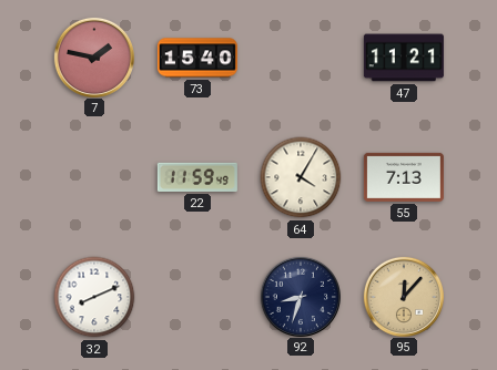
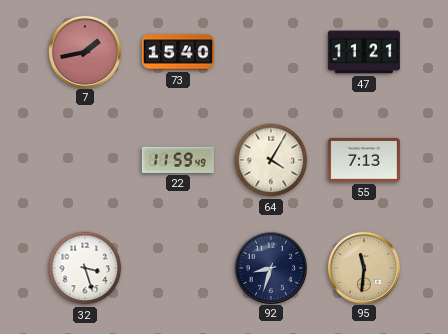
7: 1:47 -> 1:43
32: 8:11 -> 3:27
95: 12:07 -> 11:31
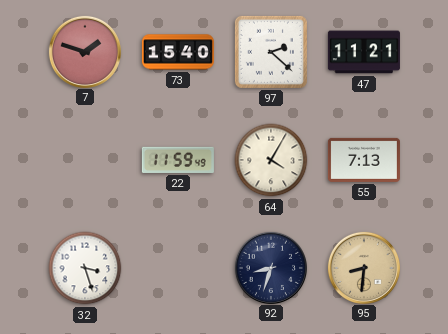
7: 1:43 -> 1:48
97: none -> 2:22
95: 11:31 -> 8:31
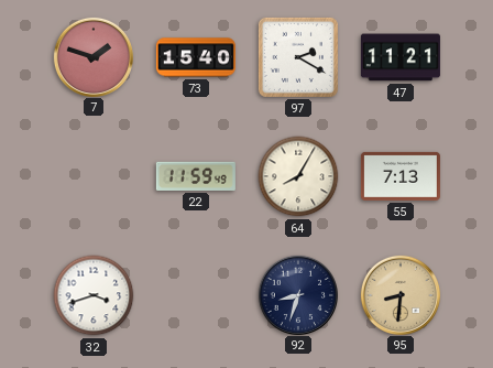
97: 2:22 -> 2:20
64: 4:05 -> 8:05
32: 3:27 -> 3:42
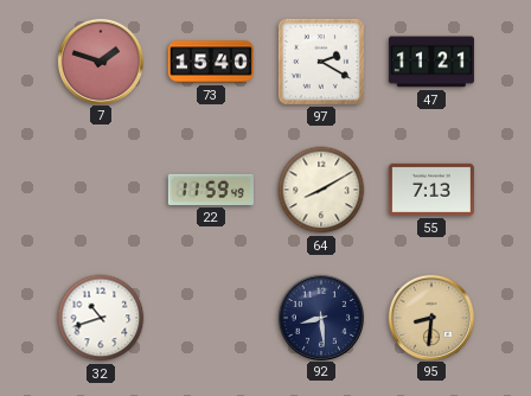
64: 8:05 -> 8:10
32: 3:42 -> 10:42
92: 8:33 -> 8:29
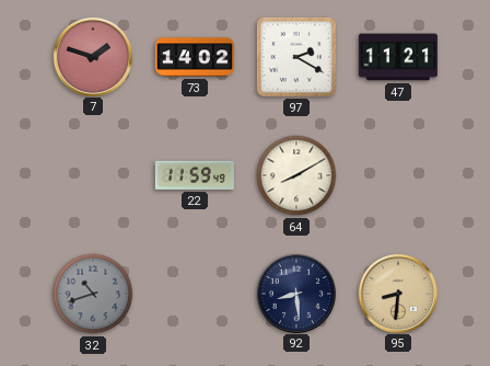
73: 15:40 -> 14:02
55: 7:13 -> none
32 dial: white -> grey
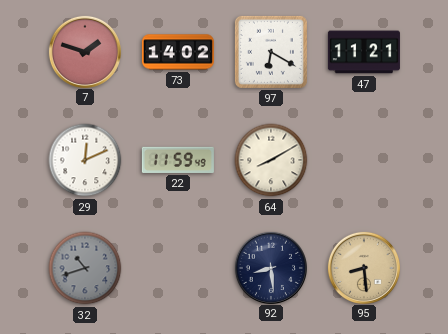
97: 2:20 -> 6:20
29: none -> 12:11
95: 8:31 -> 8:29
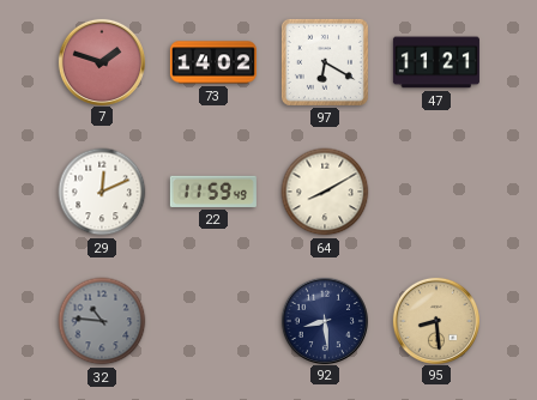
32: 10:42 -> 10:46
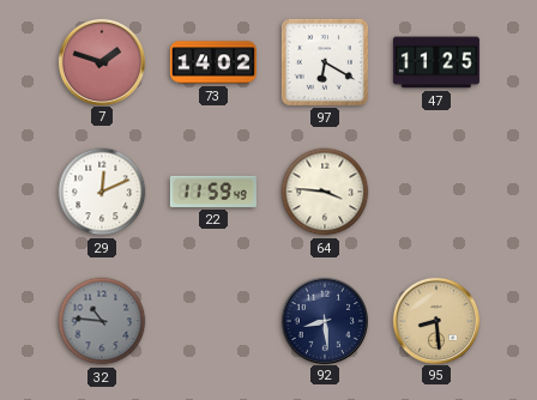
47: 11:21 -> 11:25
64: 8:10 -> 3:46
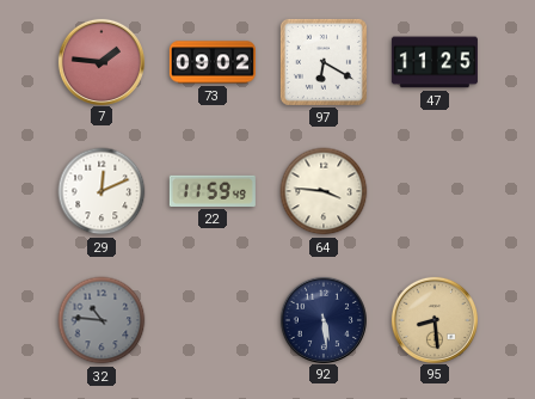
7: 1:48 -> 1:46
73: 14:02 -> 09:02
92: 8:29 -> 5:29
